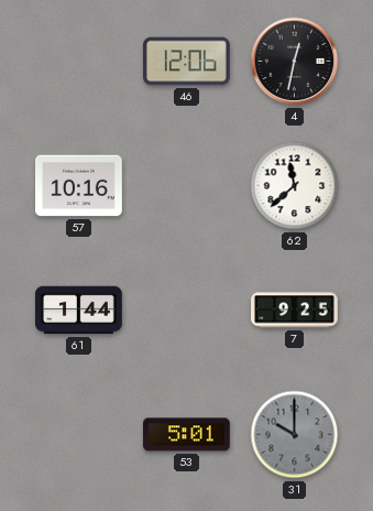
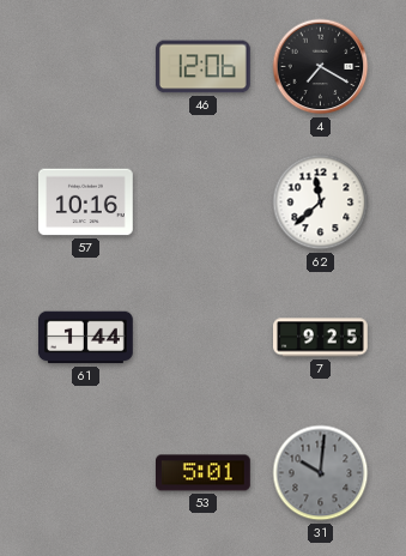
4: 12:32 -> 7:20
31: 10:00 -> 10:01
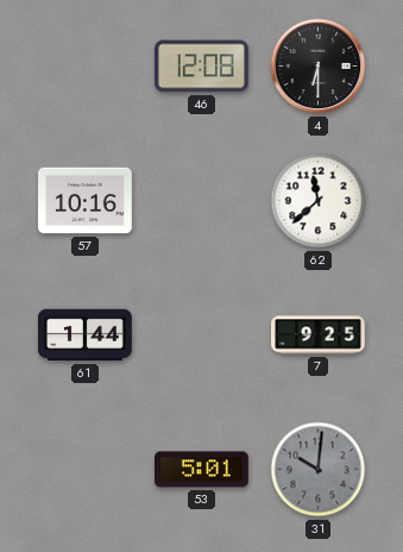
46: 12:06 -> 12:08
4: 7:20 -> 6:30
